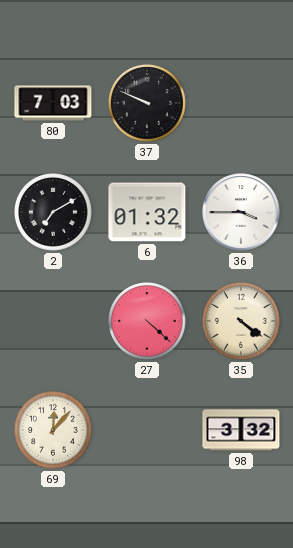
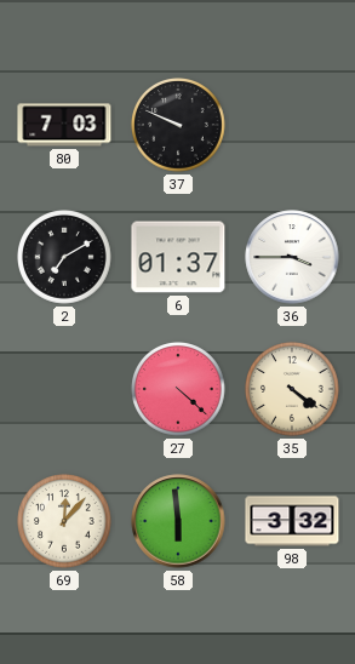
6: 01:32 -> 01:37
58: none -> 5:59
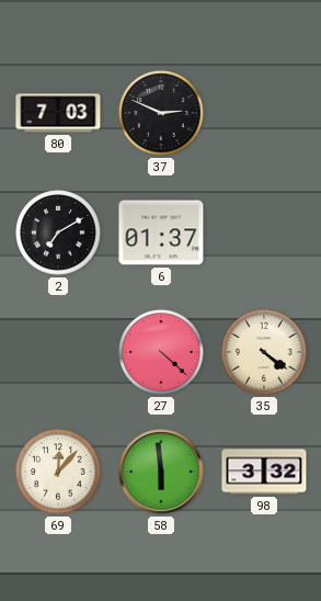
37: 9:49 -> 2:49
36: 3:45 -> none
